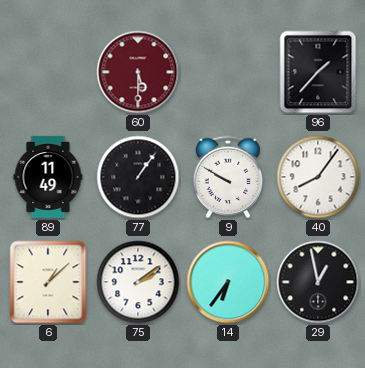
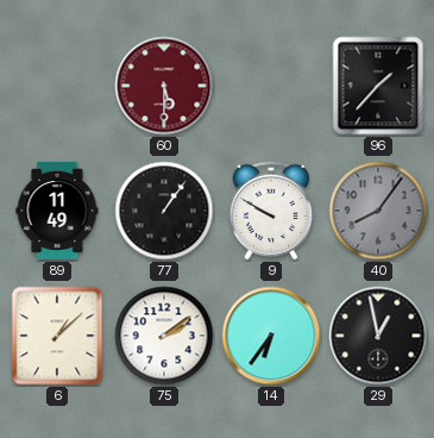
40 dial: white -> grey
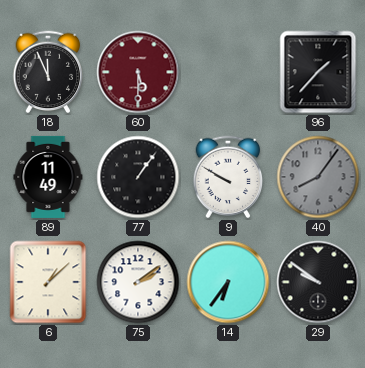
18: none -> 11:56
29: 12:58 -> 9:51
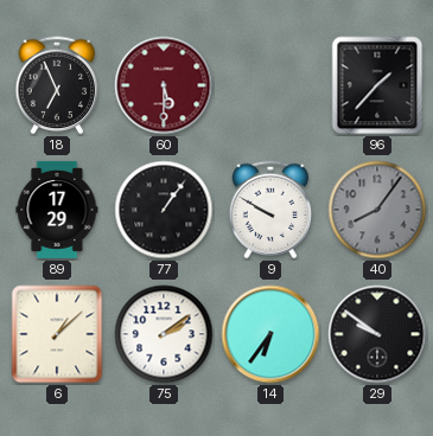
18: 11:56 -> 6:56
89: 11:49 -> 17:29
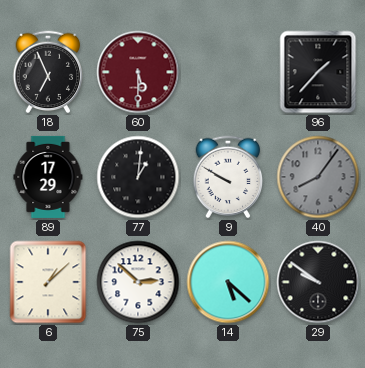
77: 1:06 -> 1:01
75: 2:09 -> 2:52
14: 6:36 -> 5:22
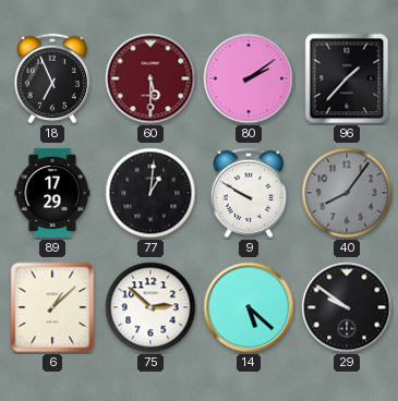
80: none -> 2:09
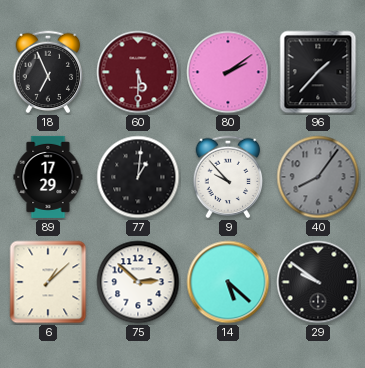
9: 9:50 -> 9:53
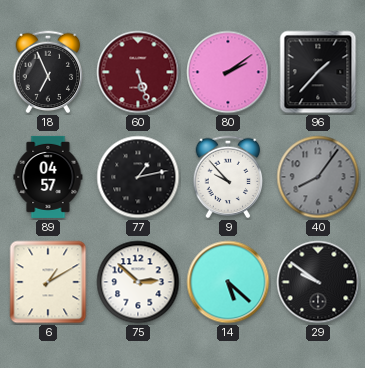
60: 5:30 -> 5:27
89: 17:29 -> 04:57
77: 1:01 -> 1:13
6: 1:08 -> 1:10
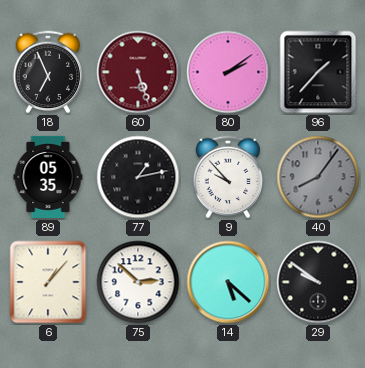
89: 04:57 -> 05:35
6: 1:10 -> 1:07
